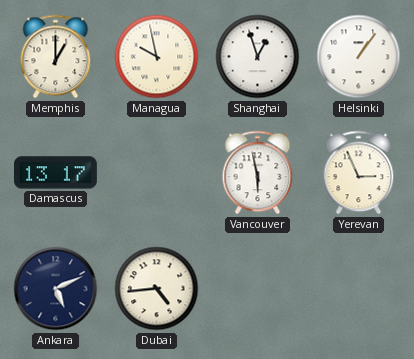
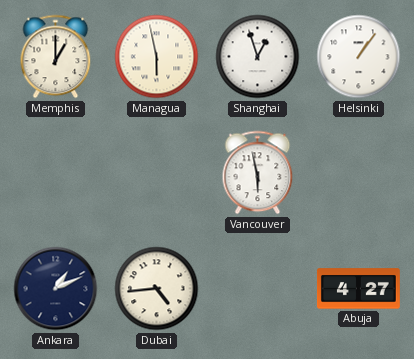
Managua: 9:58 -> 5:58
Damascus: 13:17 -> none
Yerevan: 2:56 -> none
Ankara: 5:11 -> 1:11
Abuja: none -> 4:27
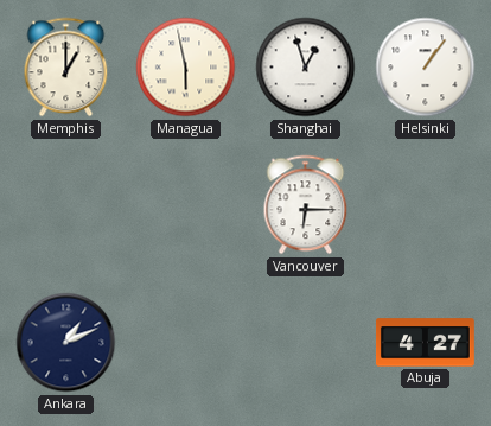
Vancouver: 5:58 -> 6:15
Dubai: 4:44 -> none
